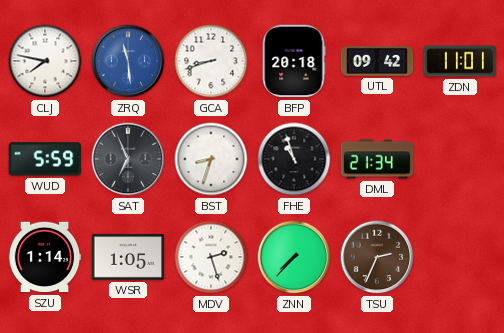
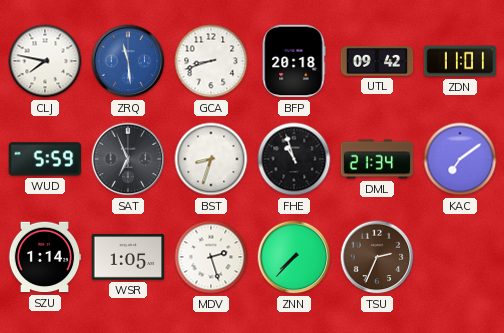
KAC: none -> 7:09
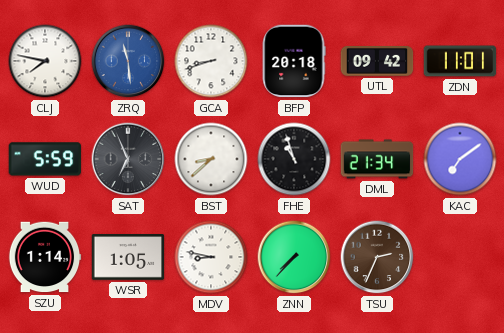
BST: 8:33 -> 8:38
MDV: 2:27 -> 8:47
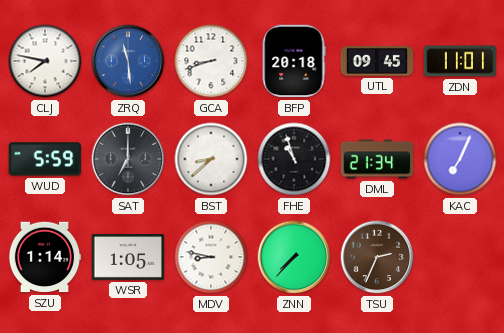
UTL: 09:42 -> 09:45
SAT: 6:56 -> 7:00
KAC: 7:09 -> 7:04
